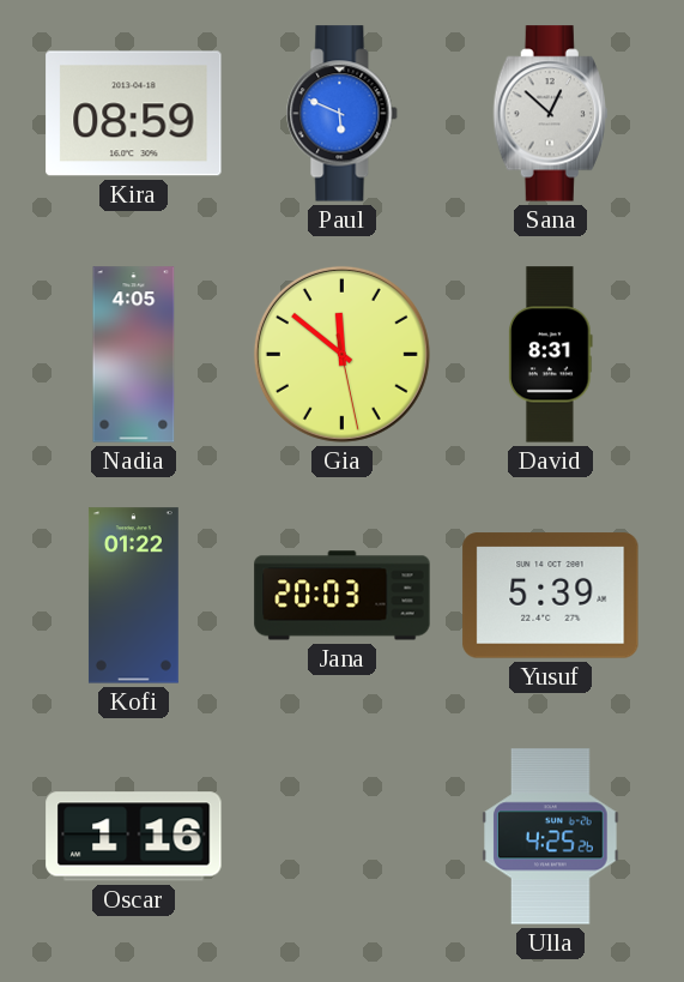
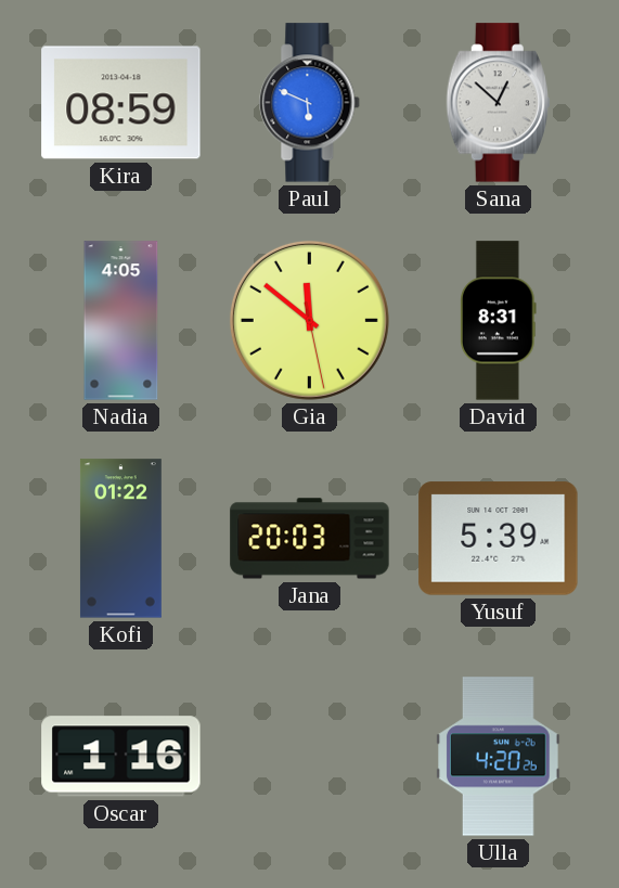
Ulla: 4:25 -> 4:20
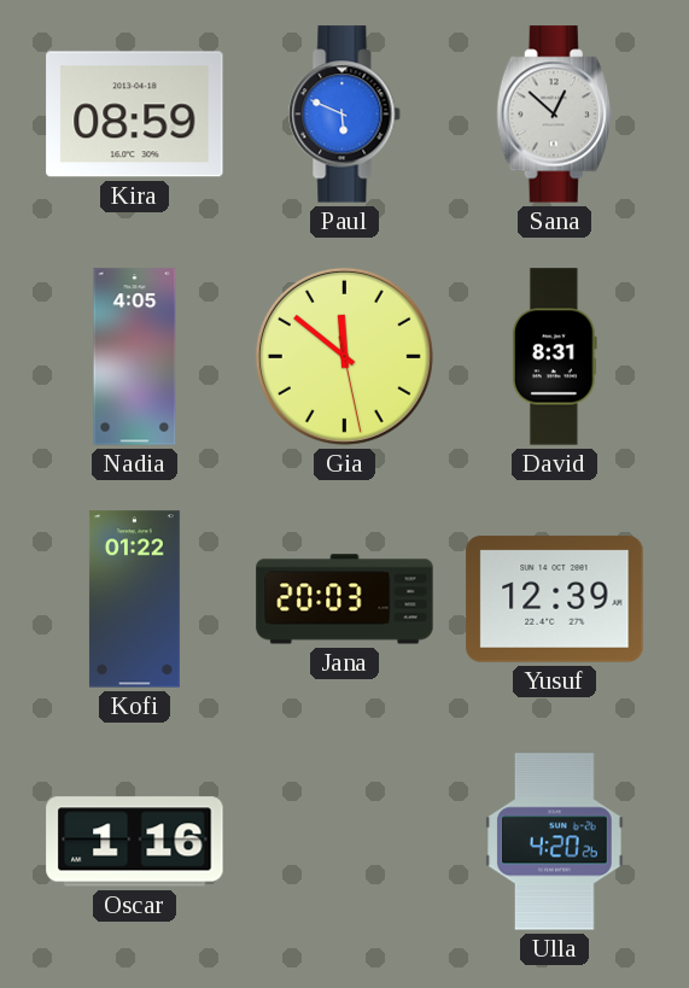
Yusuf: 5:39 -> 12:39
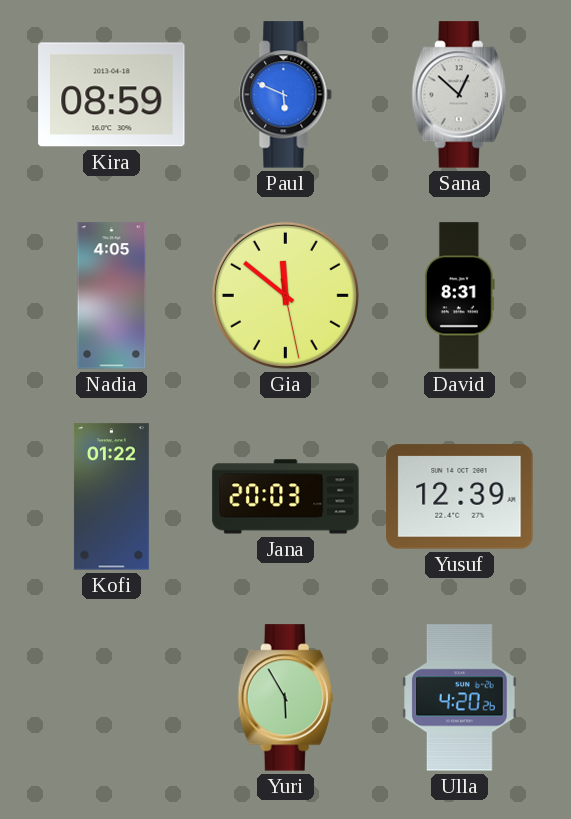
Oscar: 1:16 -> none
Yuri: none -> 5:55
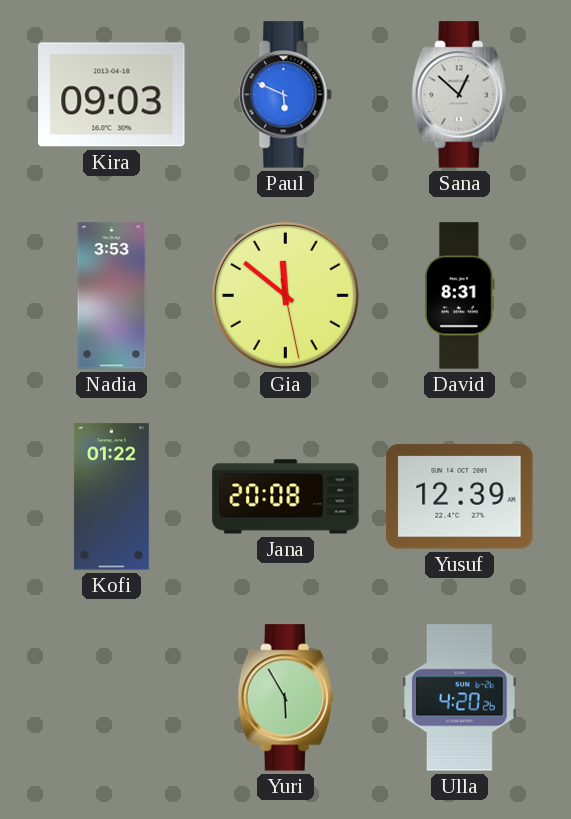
Kira: 08:59 -> 09:03
Nadia: 4:05 -> 3:53
Jana: 20:03 -> 20:08
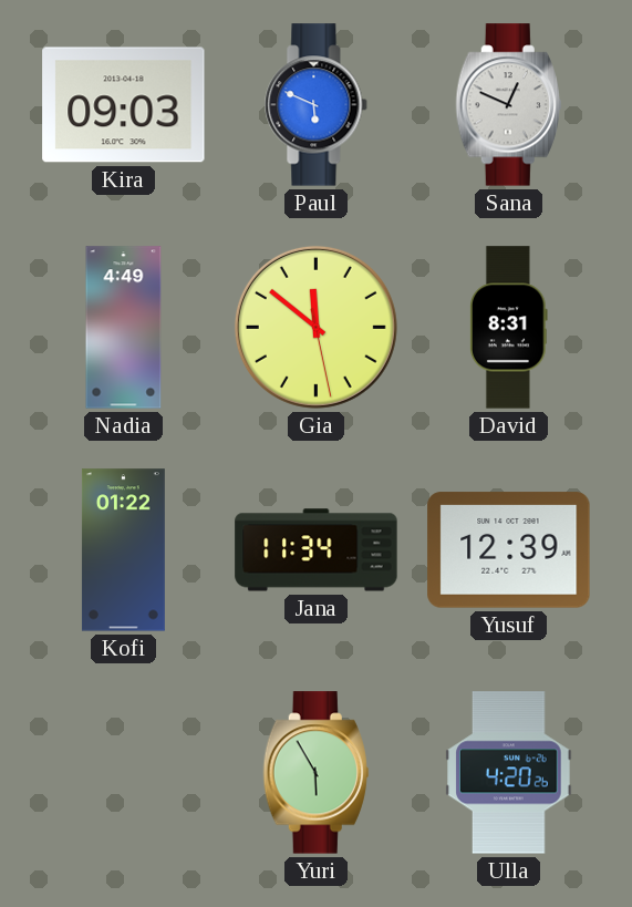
Sana: 12:52 -> 12:49
Nadia: 3:53 -> 4:49
Jana: 20:08 -> 11:34
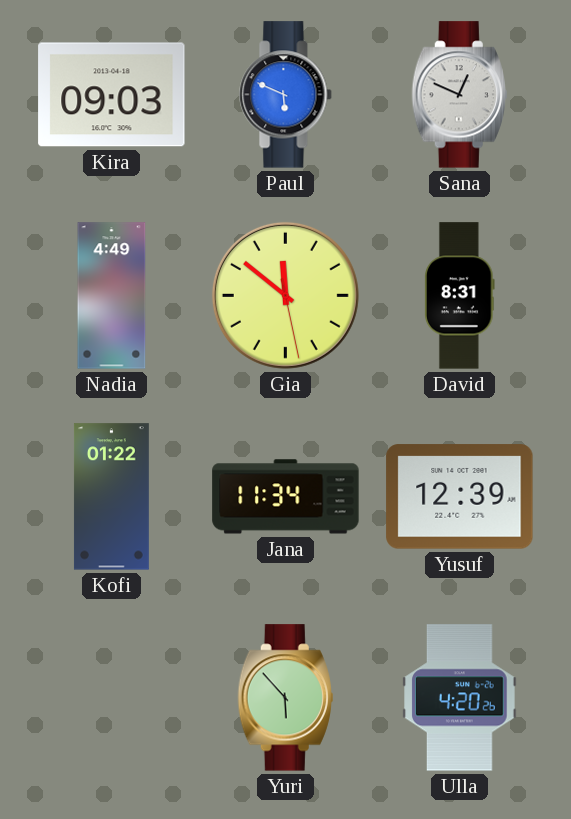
Yuri: 5:55 -> 5:53
